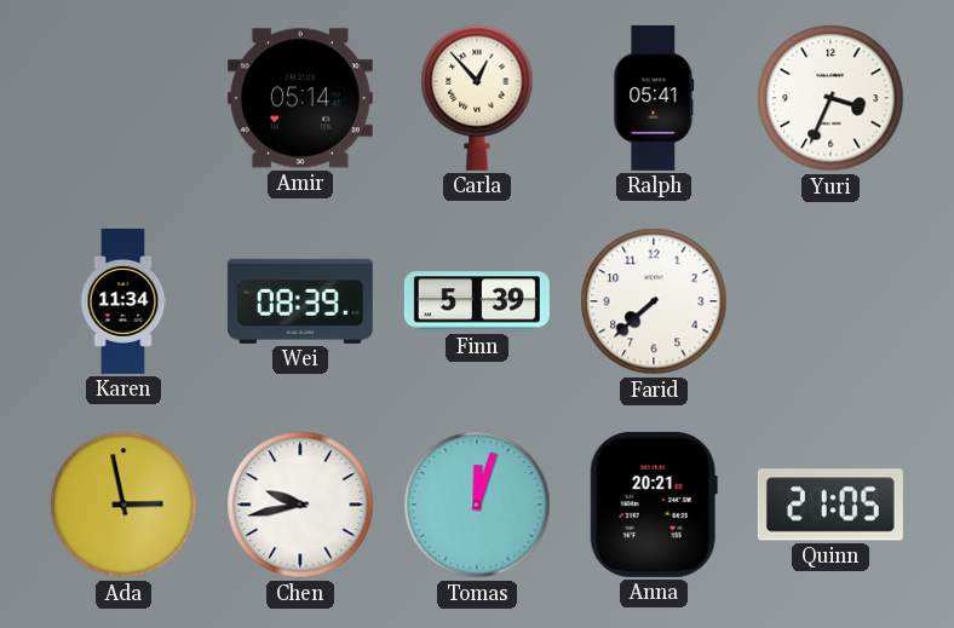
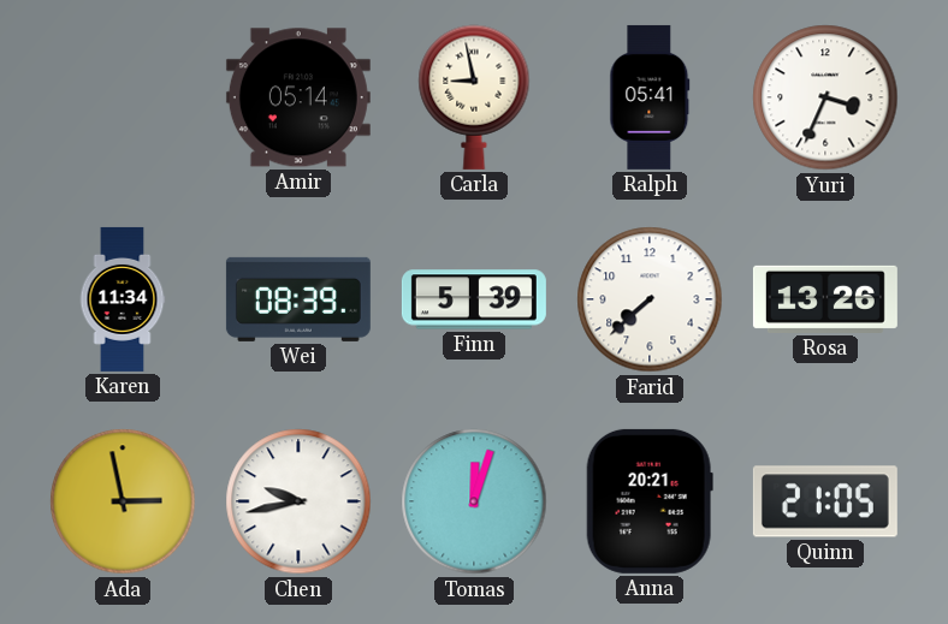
Carla: 12:53 -> 8:58
Rosa: none -> 13:26
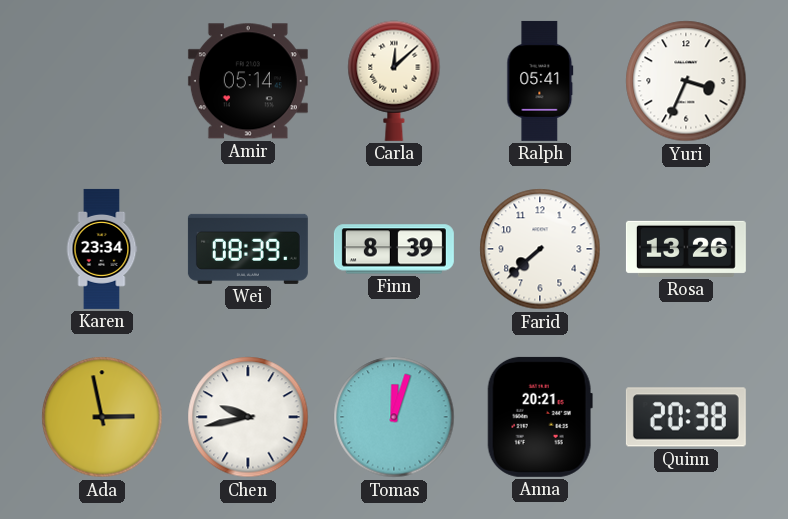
Carla: 8:58 -> 12:08
Karen: 11:34 -> 23:34
Finn: 5:39 -> 8:39
Quinn: 21:05 -> 20:38
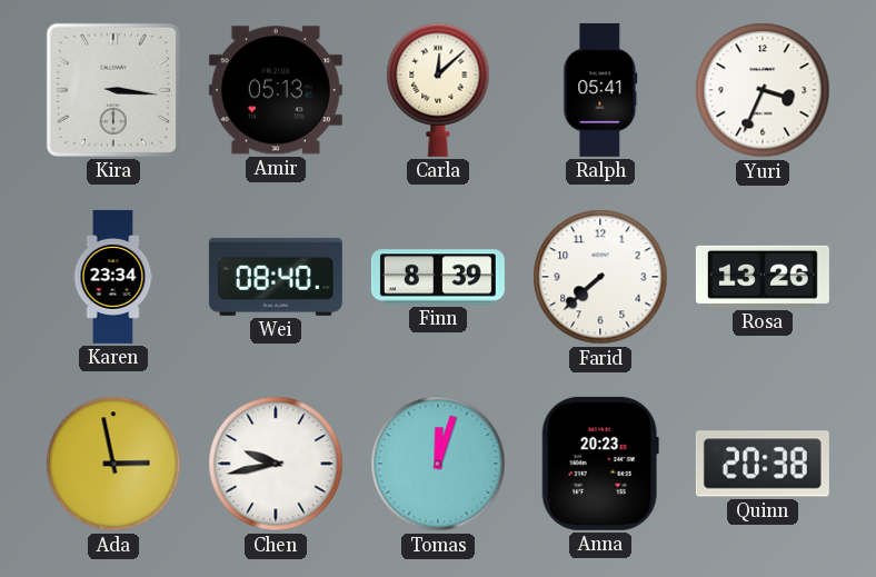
Kira: none -> 3:16
Amir: 05:14 -> 05:13
Wei: 08:39 -> 08:40
Anna: 20:21 -> 20:23
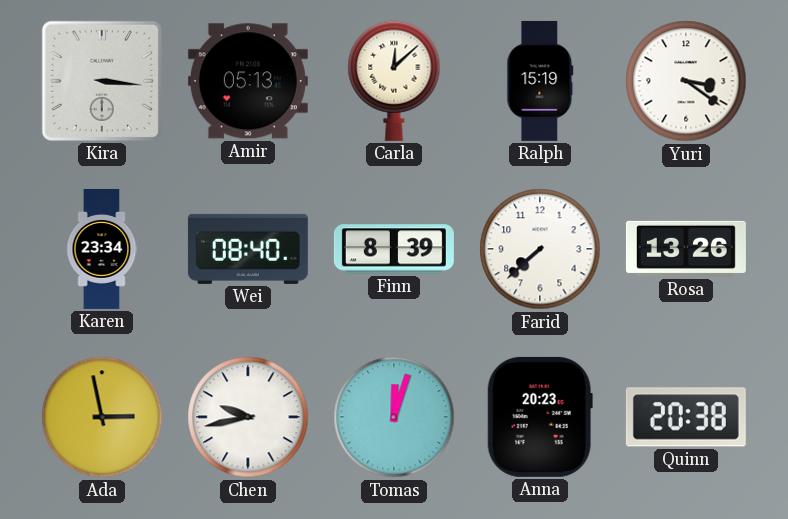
Ralph: 05:41 -> 15:19
Yuri: 3:34 -> 3:21
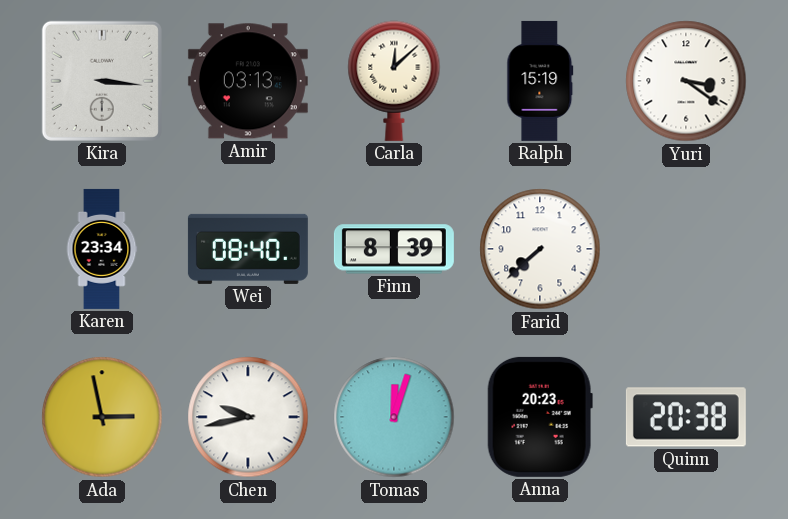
Amir: 05:13 -> 03:13
Rosa: 13:26 -> none
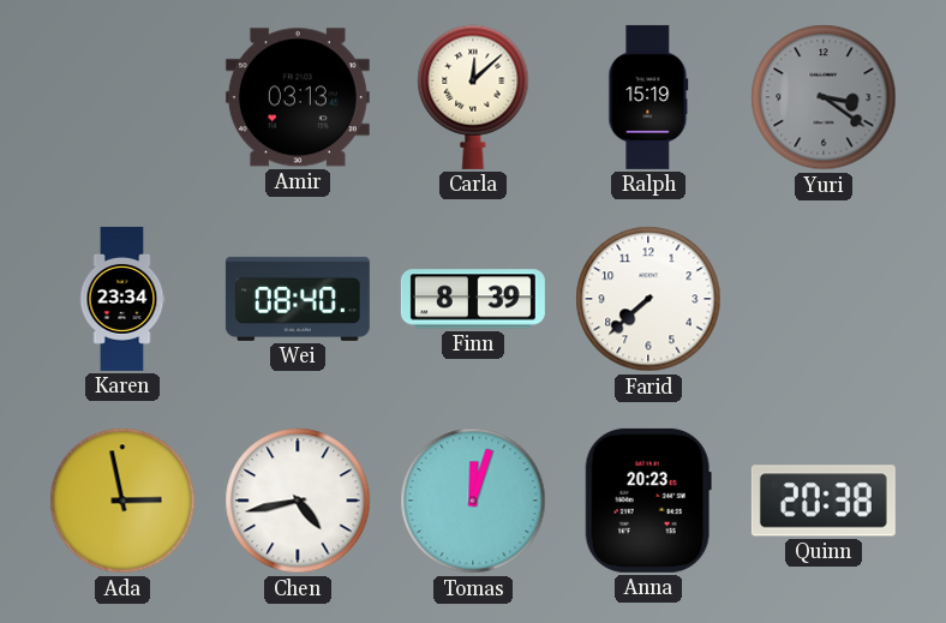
Kira: 3:16 -> none
Yuri dial: white -> grey
Chen: 9:43 -> 4:43
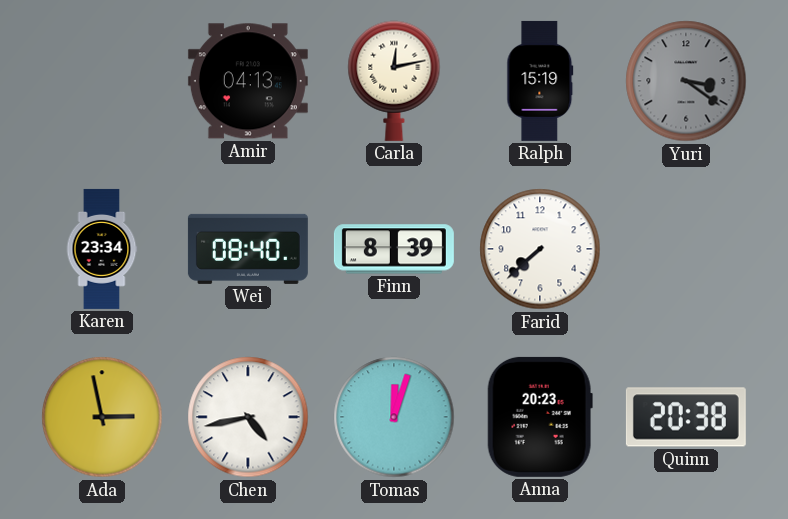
Amir: 03:13 -> 04:13
Carla: 12:08 -> 12:13
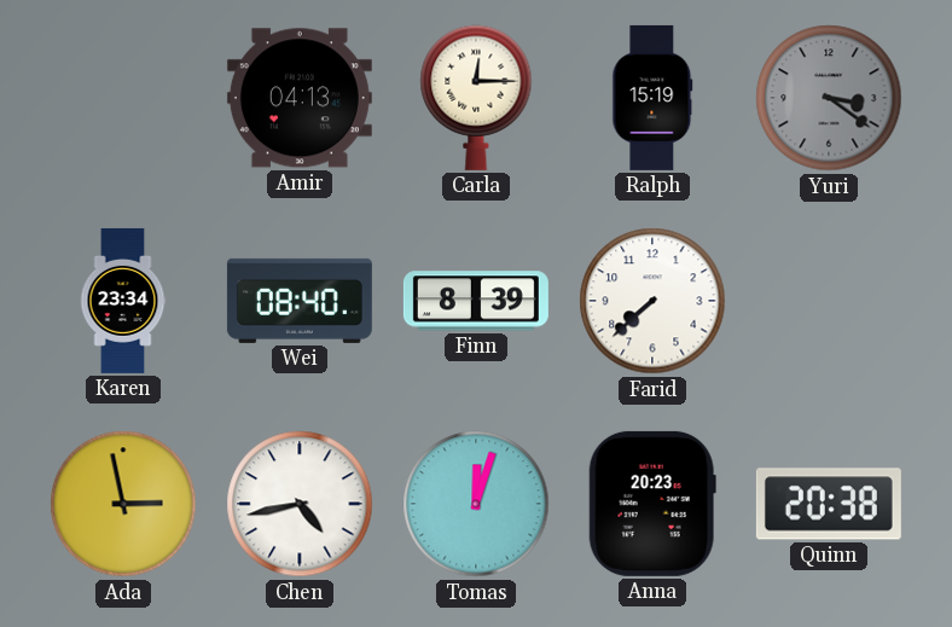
Carla: 12:13 -> 12:15
